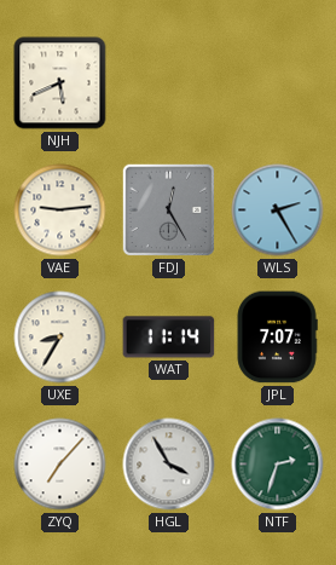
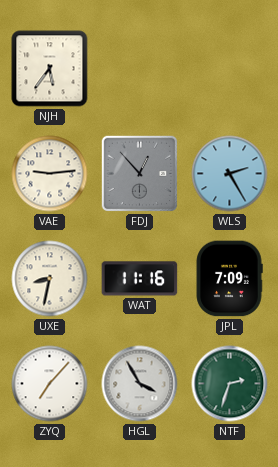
NJH: 5:41 -> 5:36
FDJ: 12:25 -> 12:53
UXE: 8:35 -> 8:32
WAT: 11:14 -> 11:16
JPL: 7:07 -> 7:09
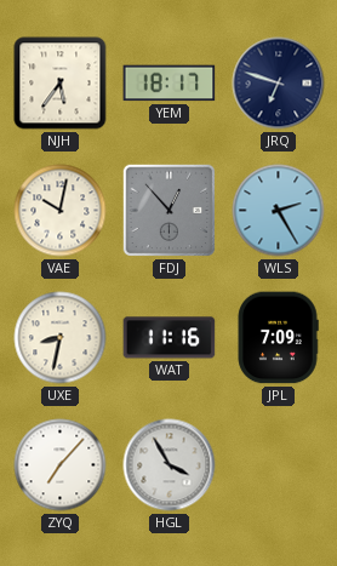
YEM: none -> 18:17
JRQ: none -> 6:48
VAE: 9:14 -> 10:02
NTF: 2:33 -> none
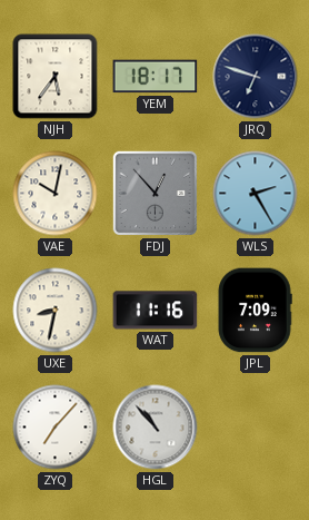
HGL: 3:55 -> 10:53
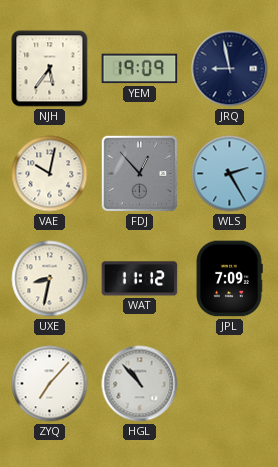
YEM: 18:17 -> 19:09
JRQ: 6:48 -> 8:58
WAT: 11:16 -> 11:12
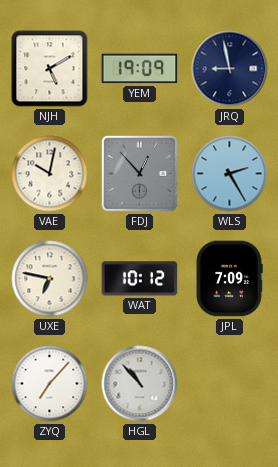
NJH: 5:36 -> 5:10
UXE: 8:32 -> 6:47
WAT: 11:12 -> 10:12
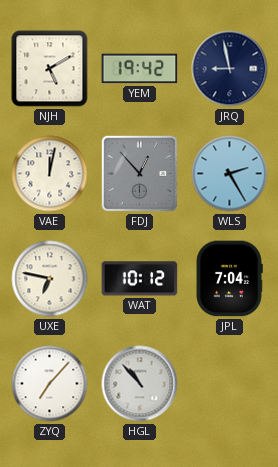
YEM: 19:09 -> 19:42
VAE: 10:02 -> 12:02
JPL: 7:09 -> 7:04
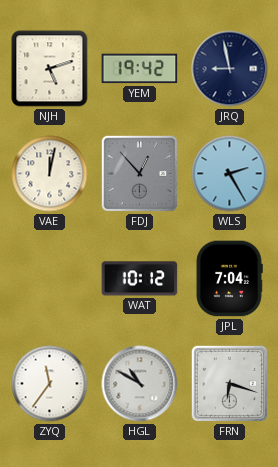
NJH: 5:10 -> 5:12
UXE: 6:47 -> none
ZYQ: 7:07 -> 11:36
HGL: 10:53 -> 10:50
FRN: none -> 6:18
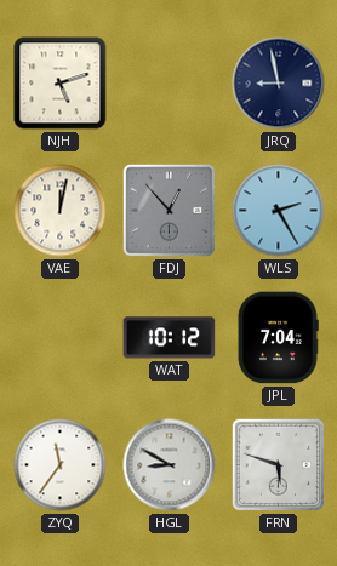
YEM: 19:42 -> none
HGL: 10:50 -> 8:50
FRN: 6:18 -> 5:48
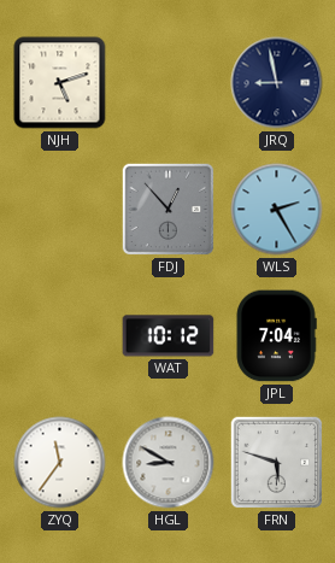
VAE: 12:02 -> none
